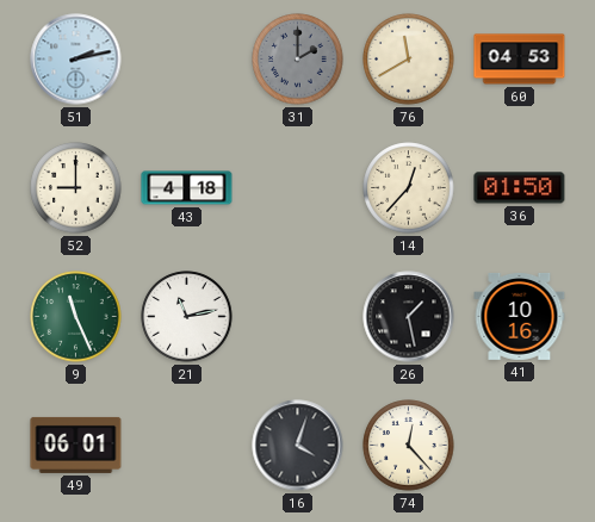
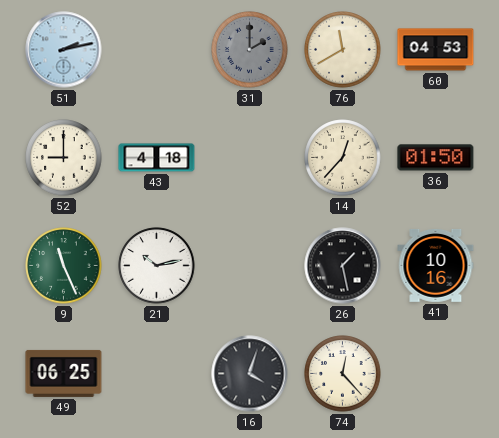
21: 11:13 -> 10:13
49: 06:01 -> 06:25
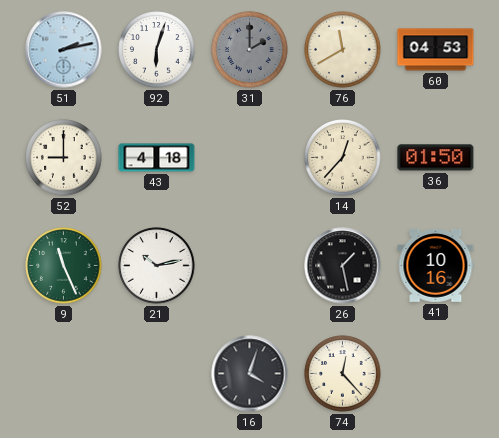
92: none -> 6:03
49: 06:25 -> none
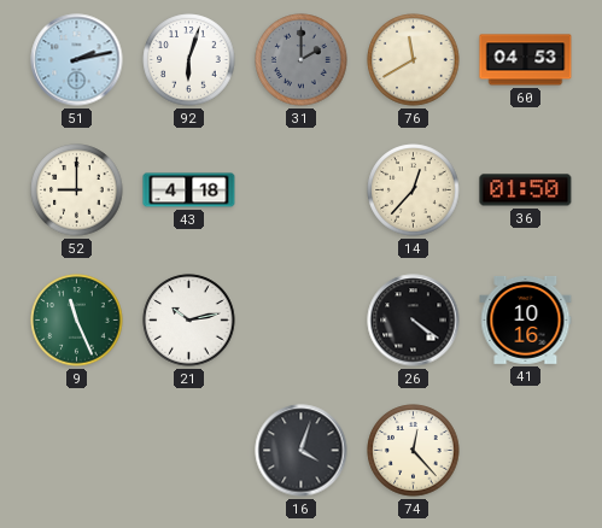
26: 1:28 -> 4:21
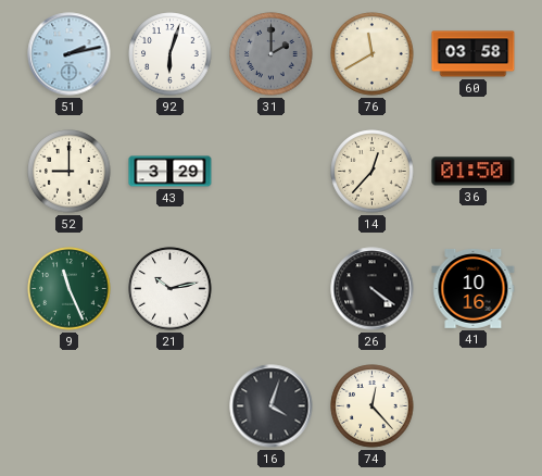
60: 04:53 -> 03:58
43: 4:18 -> 3:29
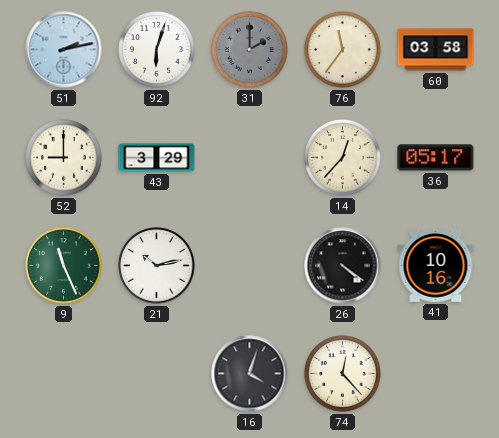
76: 11:40 -> 11:36
36: 01:50 -> 05:17
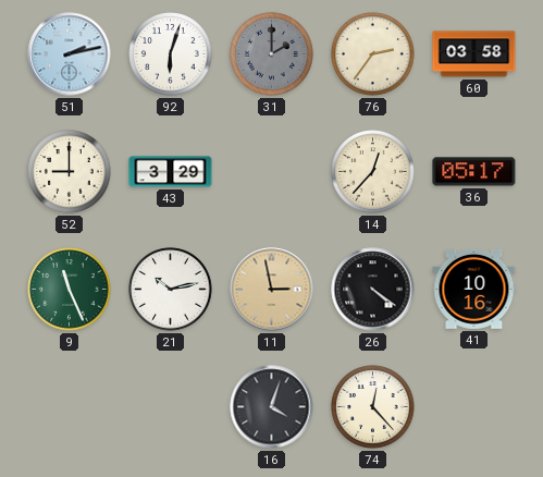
76: 11:36 -> 2:36
11: none -> 2:58
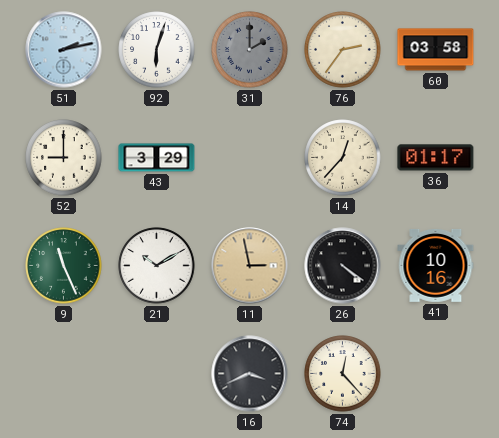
36: 05:17 -> 01:17
21: 10:13 -> 10:10
16: 4:03 -> 3:41
